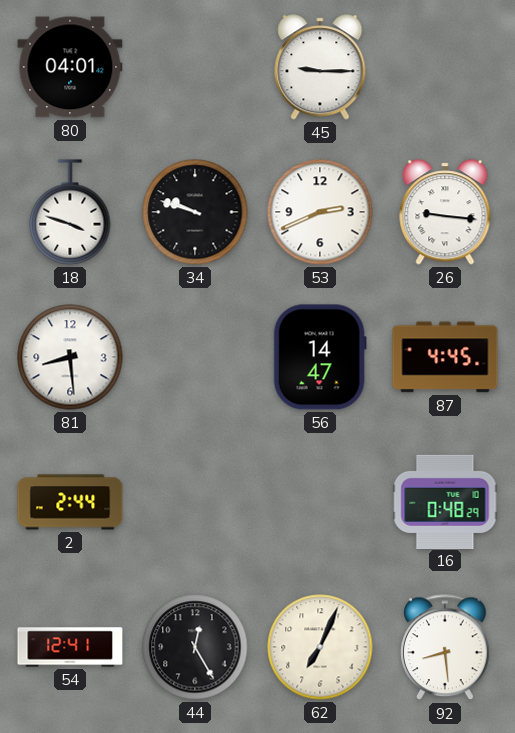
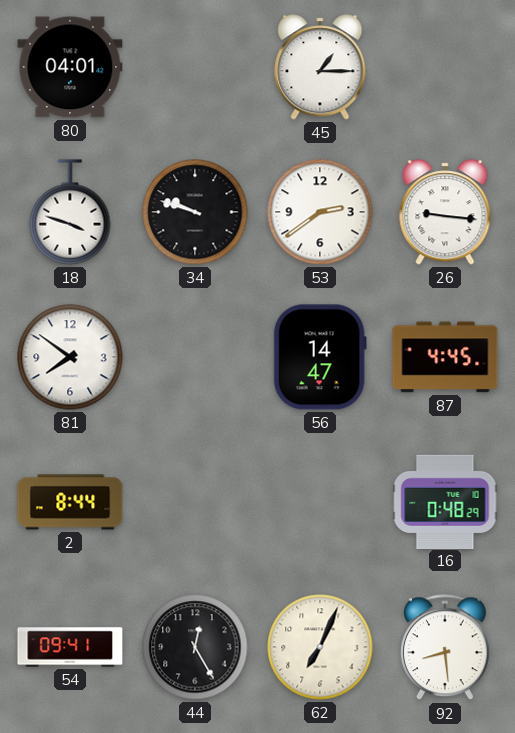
45: 9:15 -> 1:15
53: 2:41 -> 2:39
81: 8:29 -> 7:51
2: 2:44 -> 8:44
54: 12:41 -> 09:41
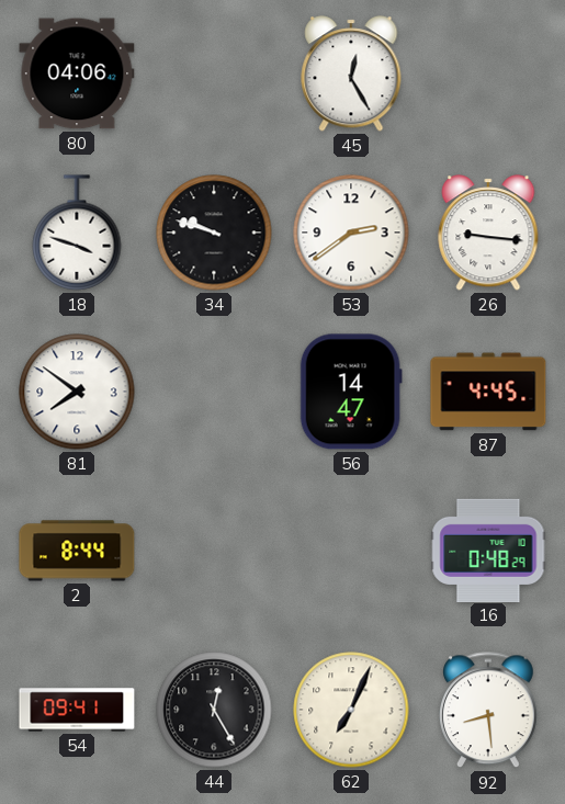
80: 04:01 -> 04:06
45: 1:15 -> 12:25
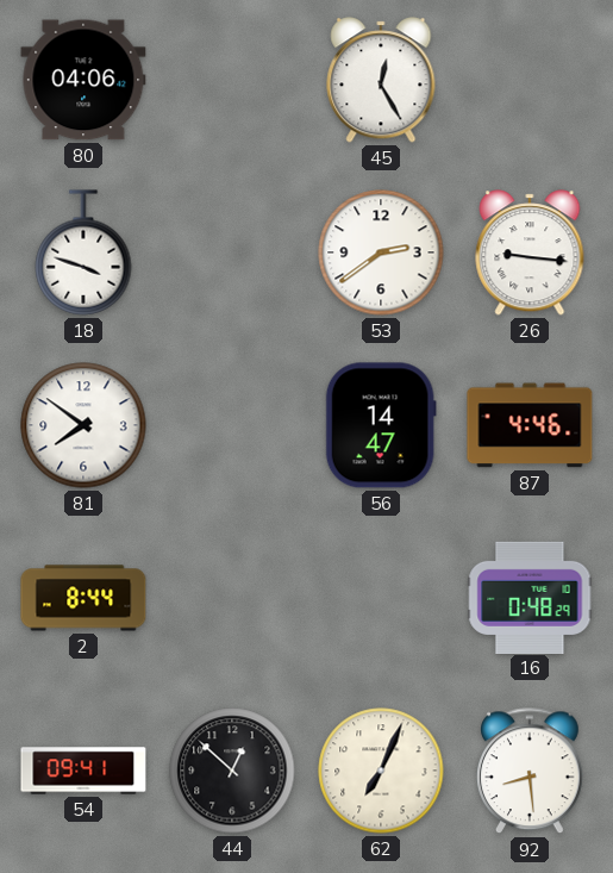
34: 9:48 -> none
87: 4:45 -> 4:46
44: 12:25 -> 12:52
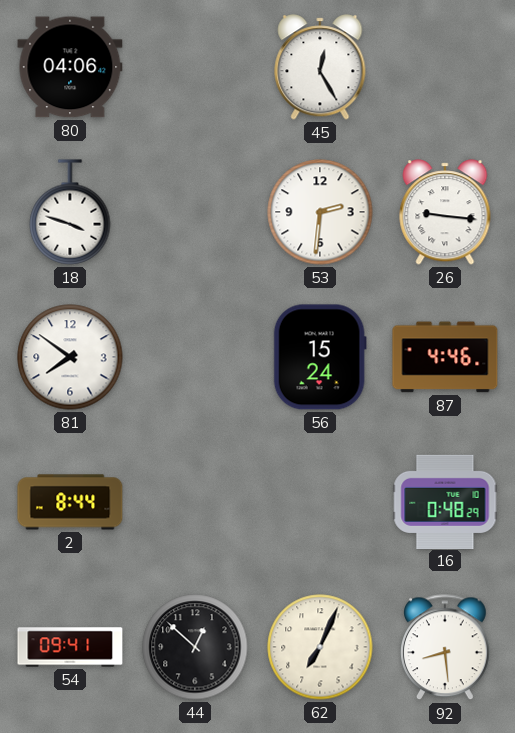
53: 2:39 -> 2:31
56: 14:47 -> 15:24
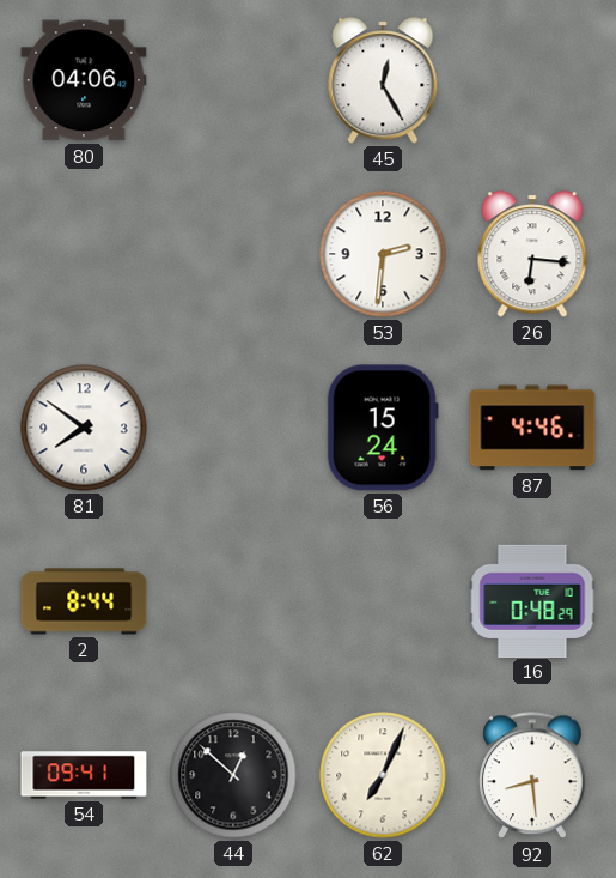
18: 3:48 -> none
26: 9:16 -> 6:16
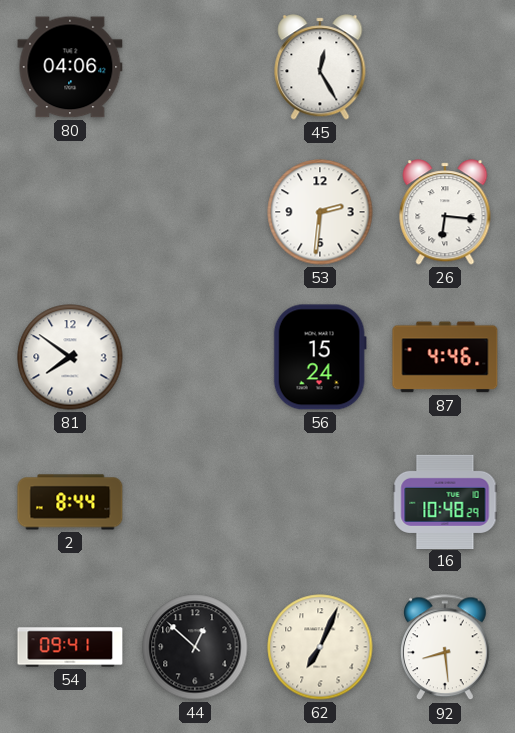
16: 0:48 -> 10:48
